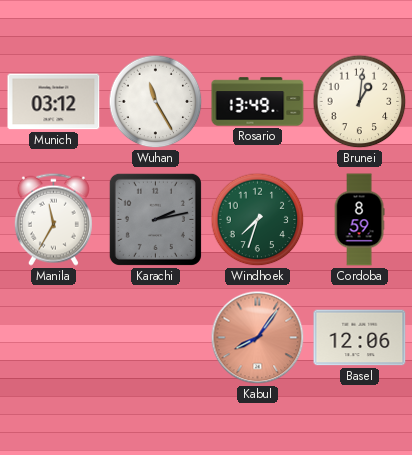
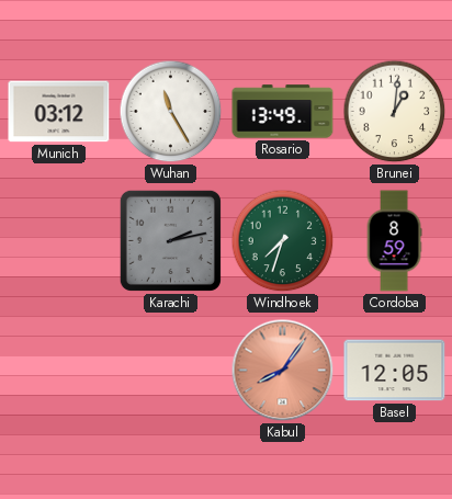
Manila: 11:35 -> none
Basel: 12:06 -> 12:05
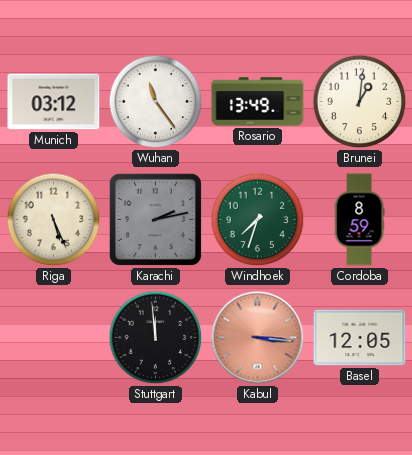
Wuhan: 11:25 -> 11:24
Riga: none -> 5:26
Stuttgart: none -> 11:59
Kabul: 8:06 -> 3:16
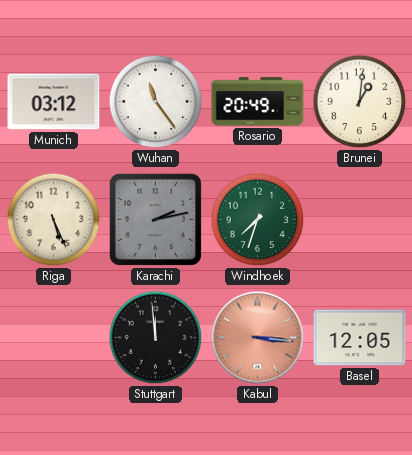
Rosario: 13:49 -> 20:49
Cordoba: 8:59 -> none
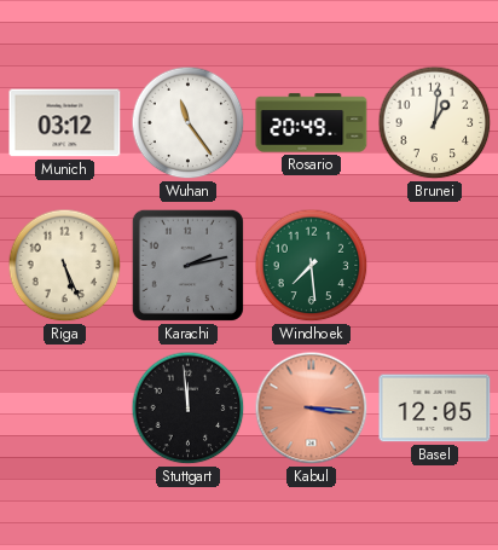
Windhoek: 7:33 -> 7:29
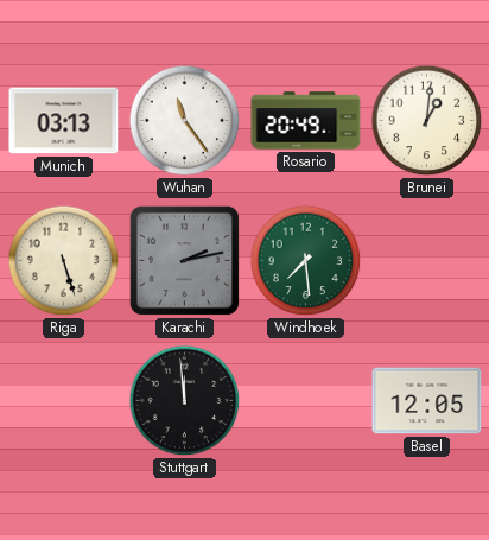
Munich: 03:12 -> 03:13
Riga: 5:26 -> 5:27
Kabul: 3:16 -> none
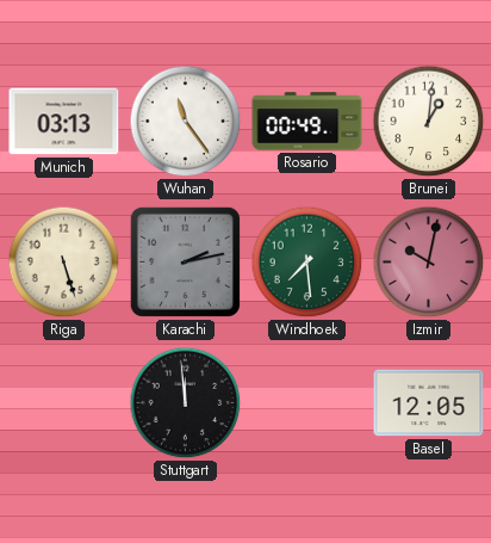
Rosario: 20:49 -> 00:49
Izmir: none -> 10:02
